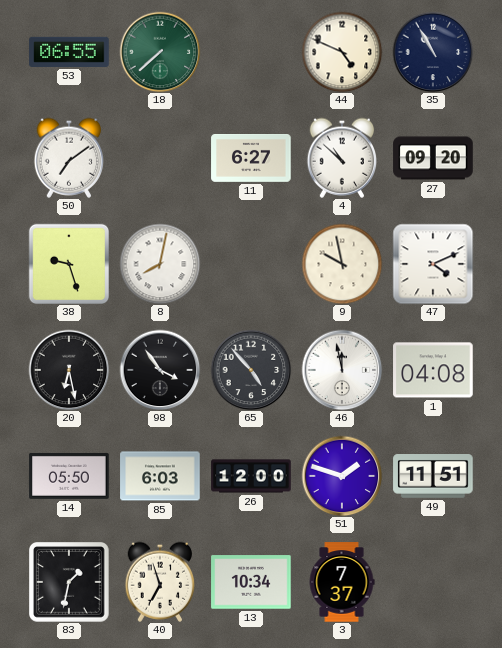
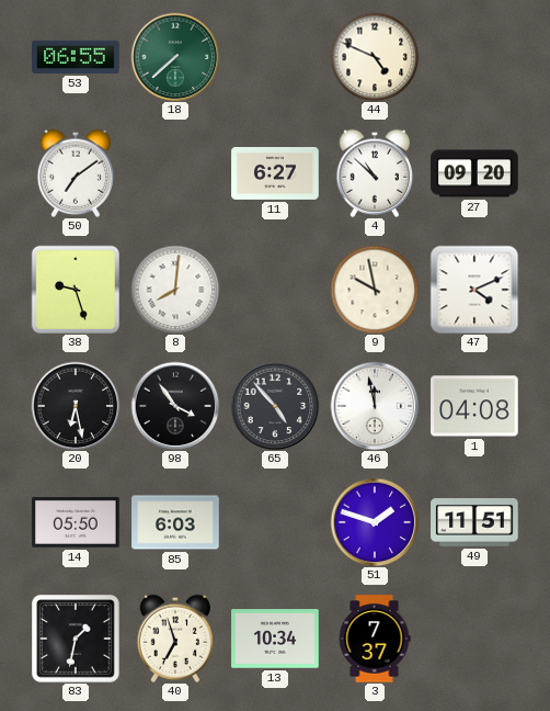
35: 10:55 -> none
8: 8:02 -> 8:01
26: 12:00 -> none
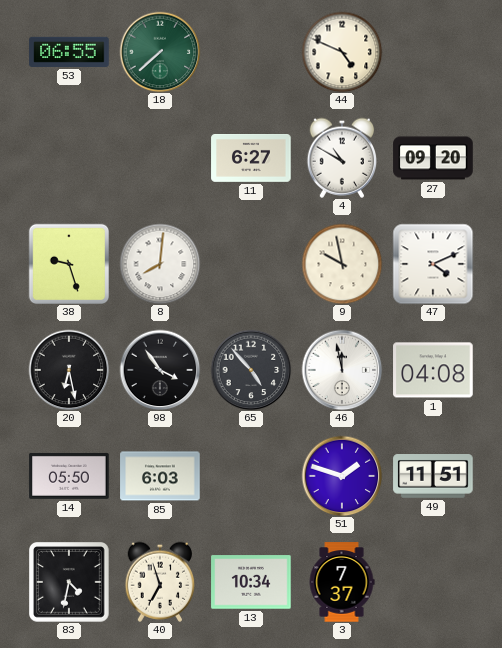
50: 7:09 -> none
4: 10:52 -> 10:50
83: 1:32 -> 4:32
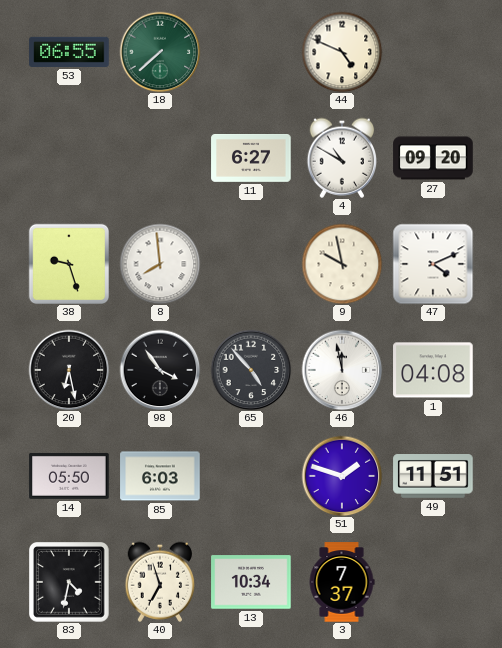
8: 8:01 -> 7:59
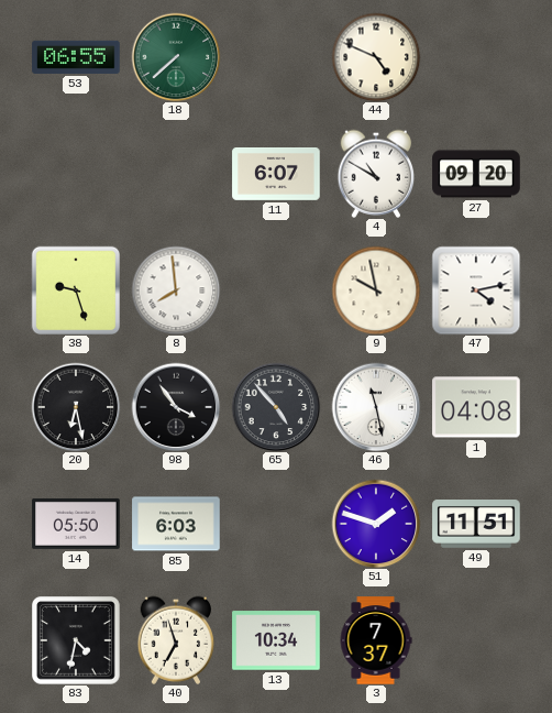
11: 6:27 -> 6:07
47: 4:11 -> 4:13
46: 11:58 -> 11:28
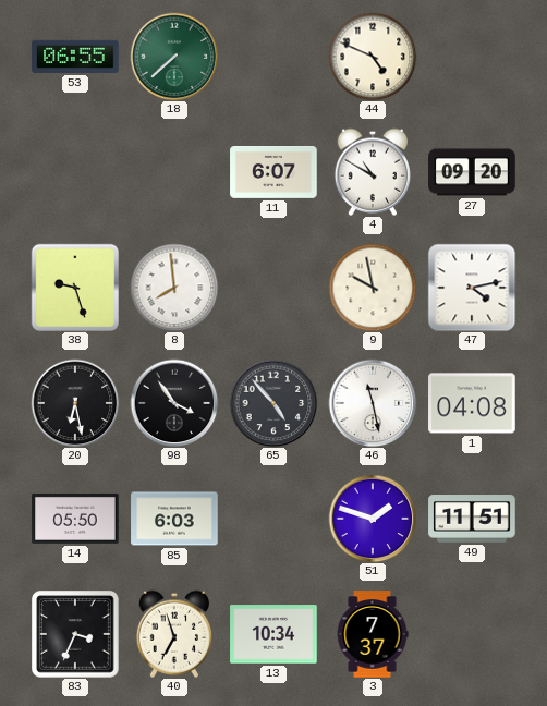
83: 4:32 -> 3:34
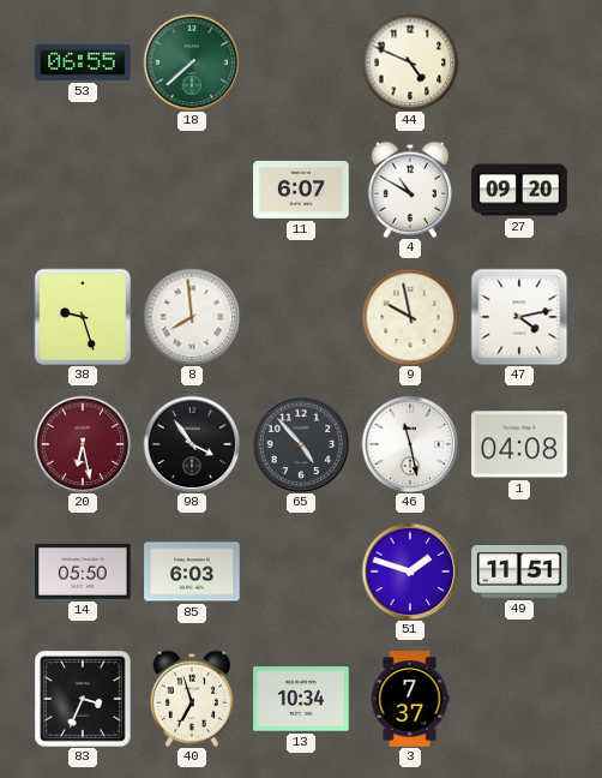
20 dial: black -> burgundy
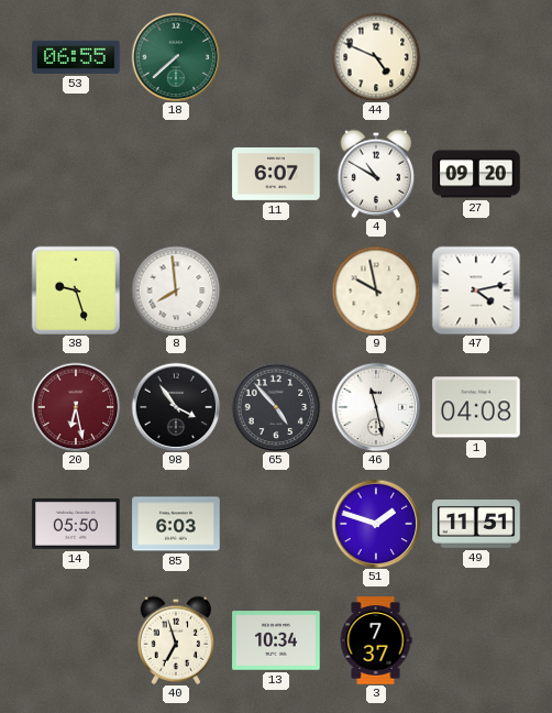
83: 3:34 -> none
